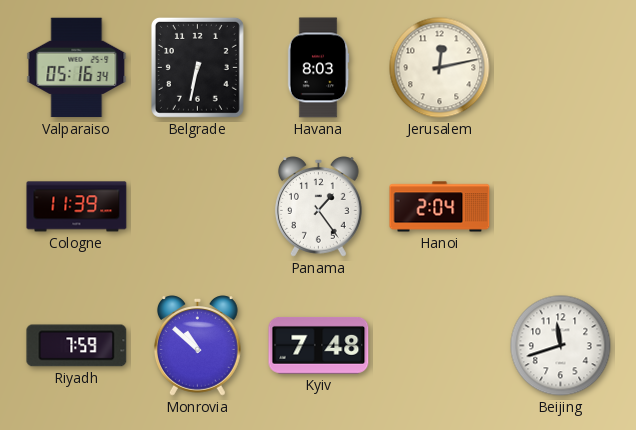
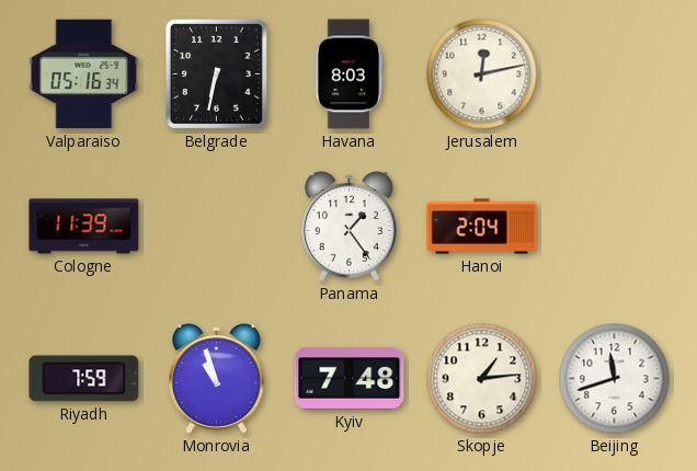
Monrovia: 10:52 -> 10:57
Skopje: none -> 1:14
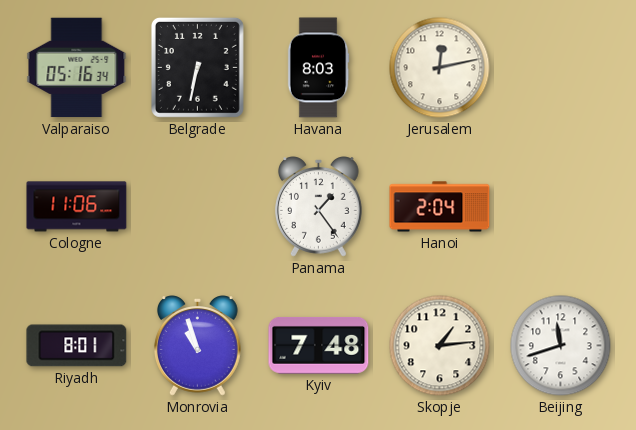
Cologne: 11:39 -> 11:06
Riyadh: 7:59 -> 8:01
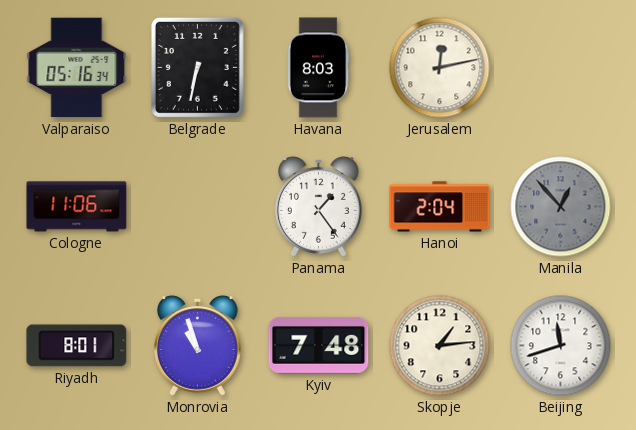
Manila: none -> 12:53
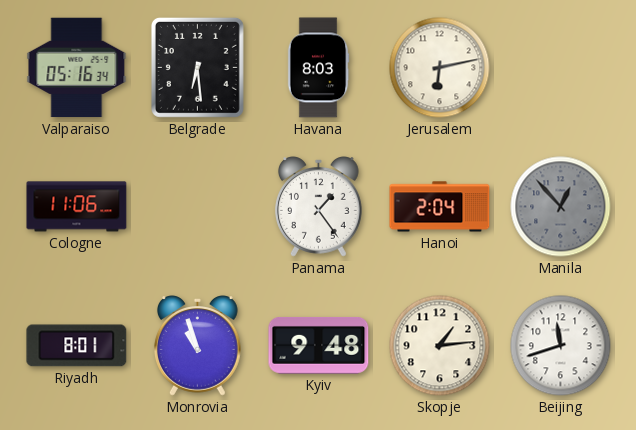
Belgrade: 6:32 -> 6:29
Jerusalem: 12:13 -> 6:13
Kyiv: 7:48 -> 9:48
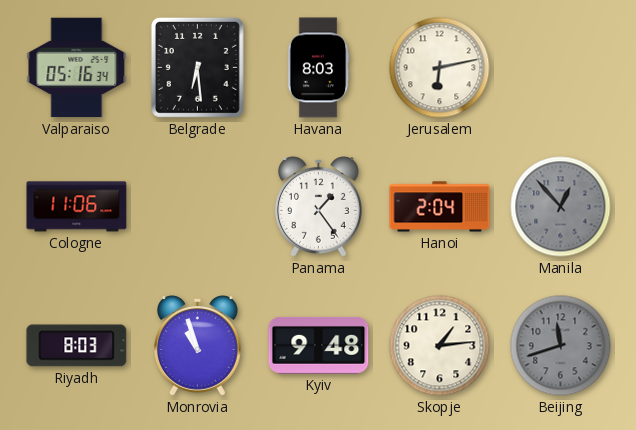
Riyadh: 8:01 -> 8:03
Beijing dial: white -> grey
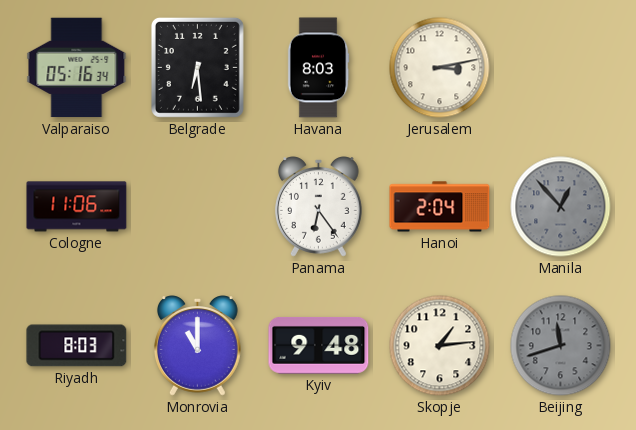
Jerusalem: 6:13 -> 3:13
Panama: 1:24 -> 6:24
Monrovia: 10:57 -> 11:00
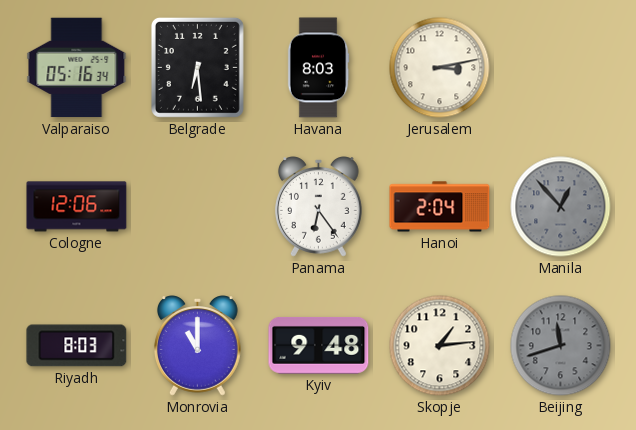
Cologne: 11:06 -> 12:06
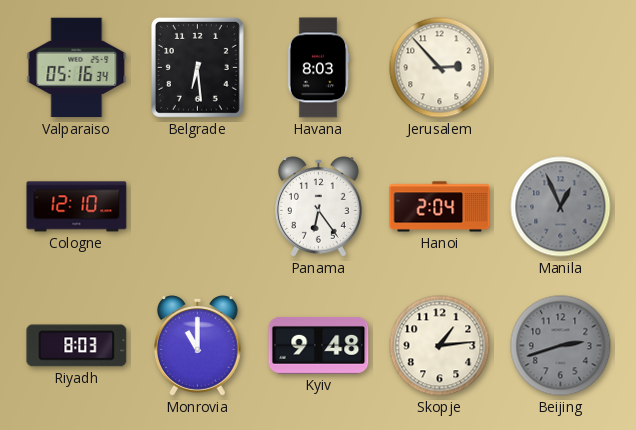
Jerusalem: 3:13 -> 2:53
Cologne: 12:06 -> 12:10
Manila: 12:53 -> 12:56
Beijing: 11:42 -> 2:42
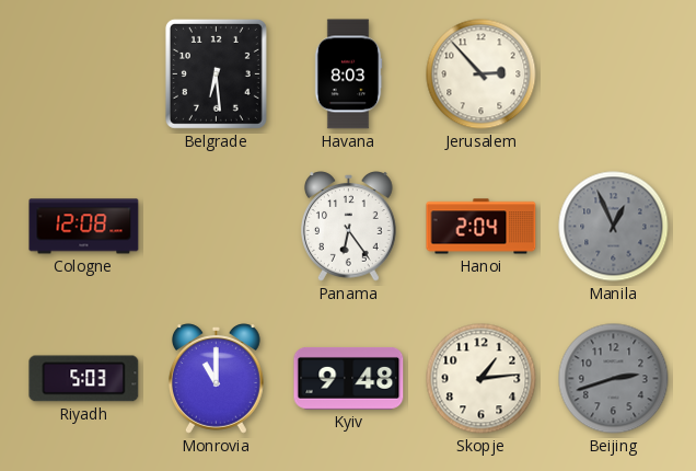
Valparaiso: 05:16 -> none
Cologne: 12:10 -> 12:08
Riyadh: 8:03 -> 5:03
